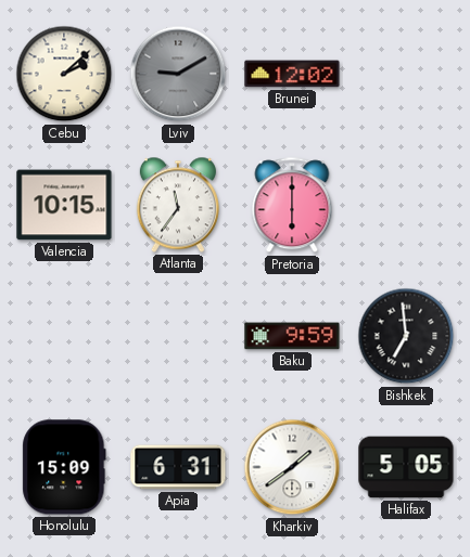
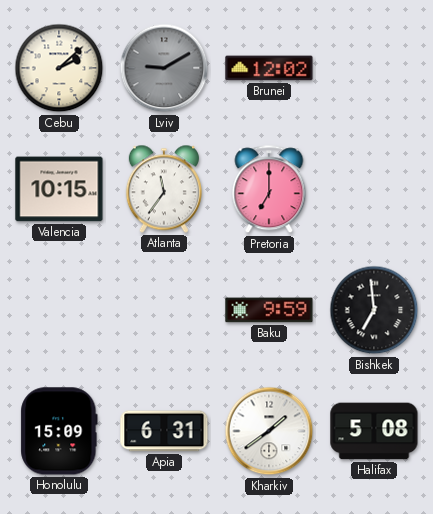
Pretoria: 6:00 -> 7:00
Halifax: 5:05 -> 5:08
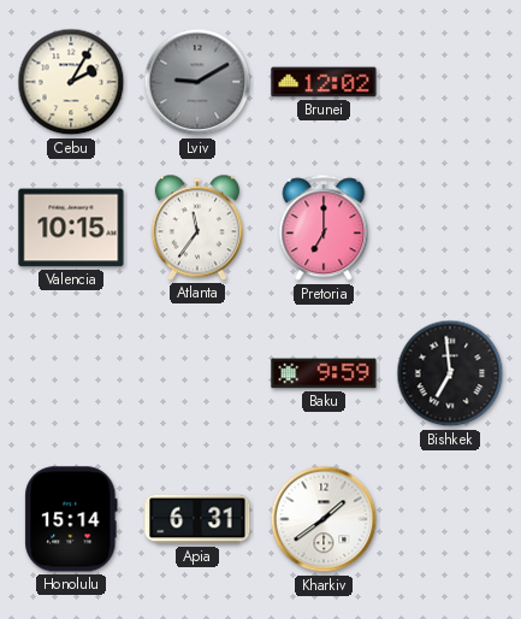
Cebu: 2:08 -> 2:05
Honolulu: 15:09 -> 15:14
Halifax: 5:08 -> none
